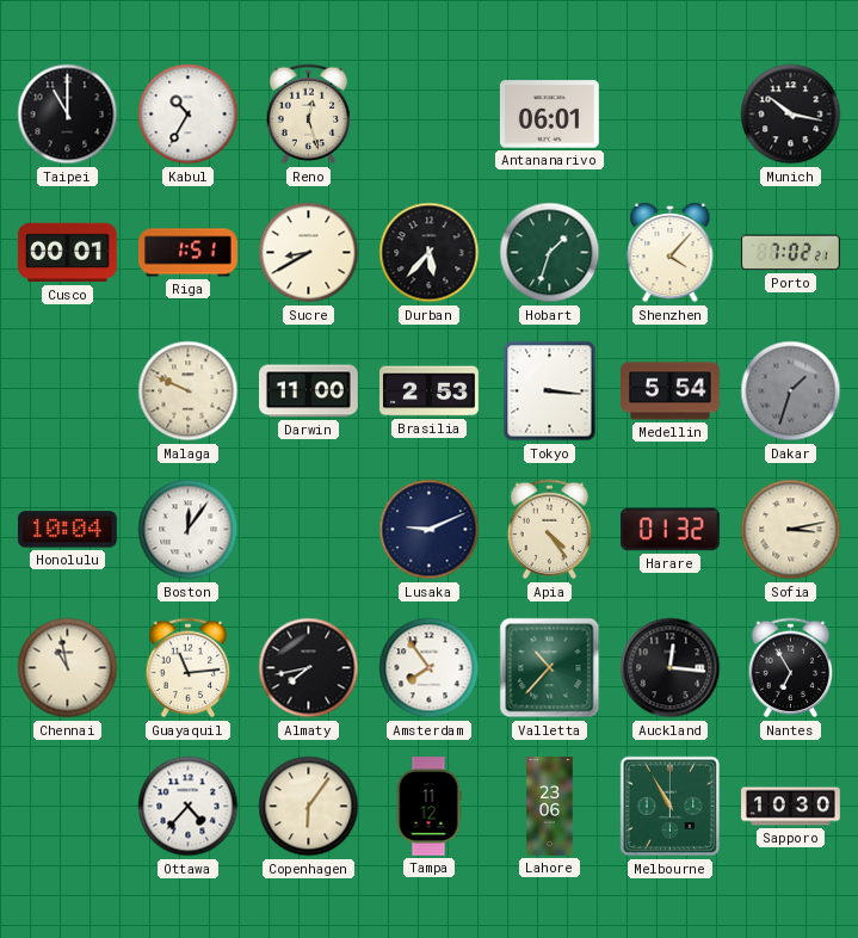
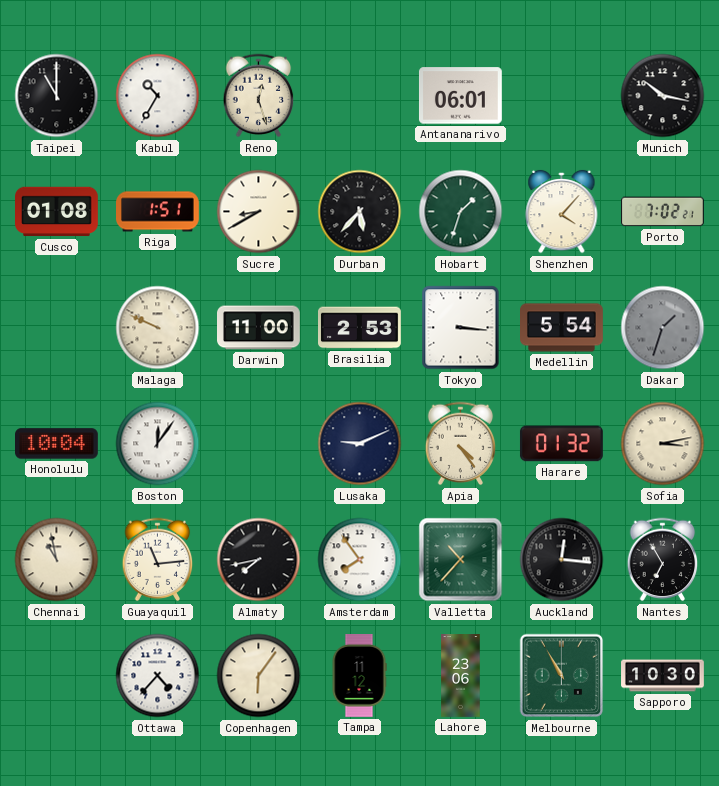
Cusco: 00:01 -> 01:08
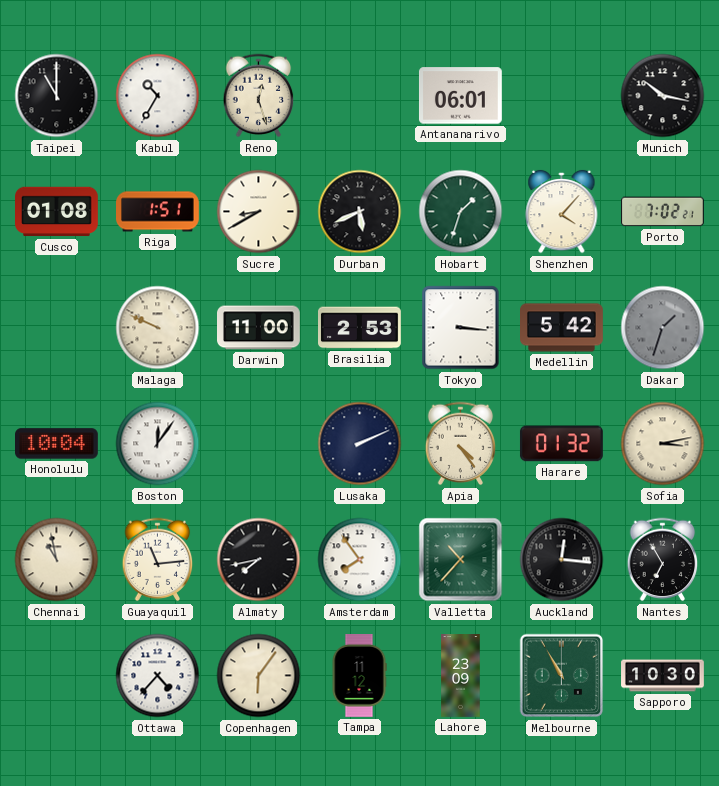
Durban: 5:37 -> 5:41
Medellin: 5:54 -> 5:42
Lusaka: 9:11 -> 2:11
Lahore: 23:06 -> 23:09
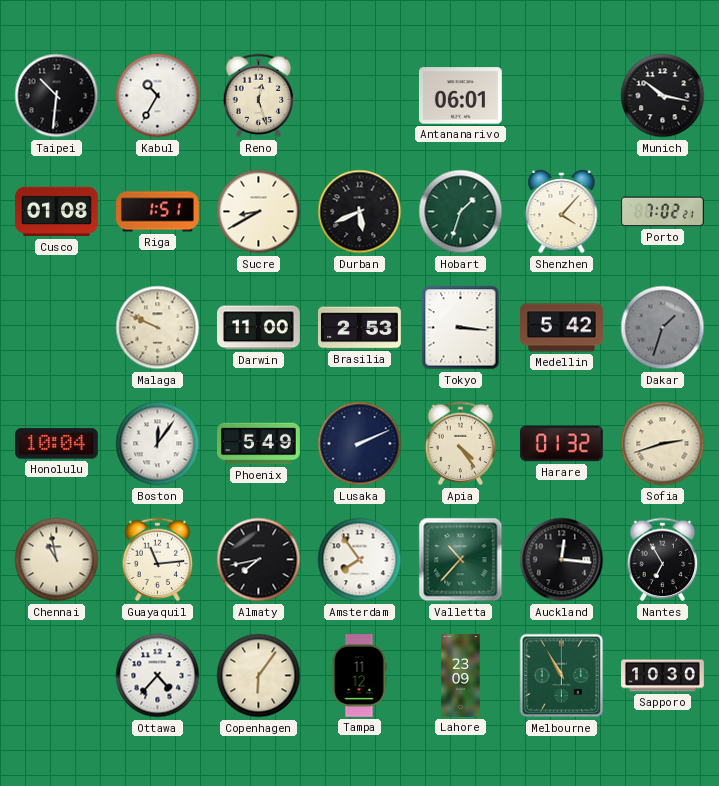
Taipei: 11:00 -> 10:31
Phoenix: none -> 5:49
Sofia: 3:13 -> 2:42
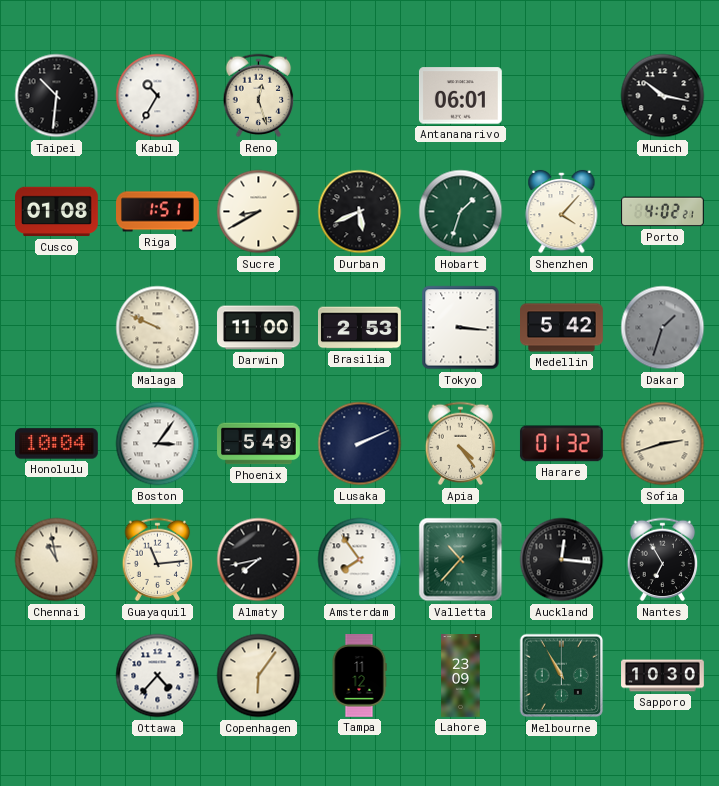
Porto: 7:02 -> 4:02
Boston: 12:06 -> 3:06
